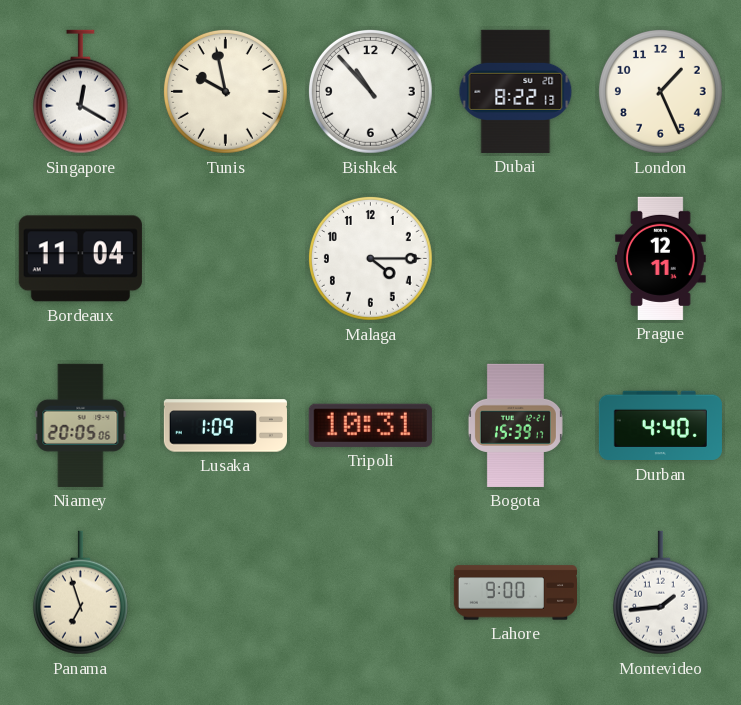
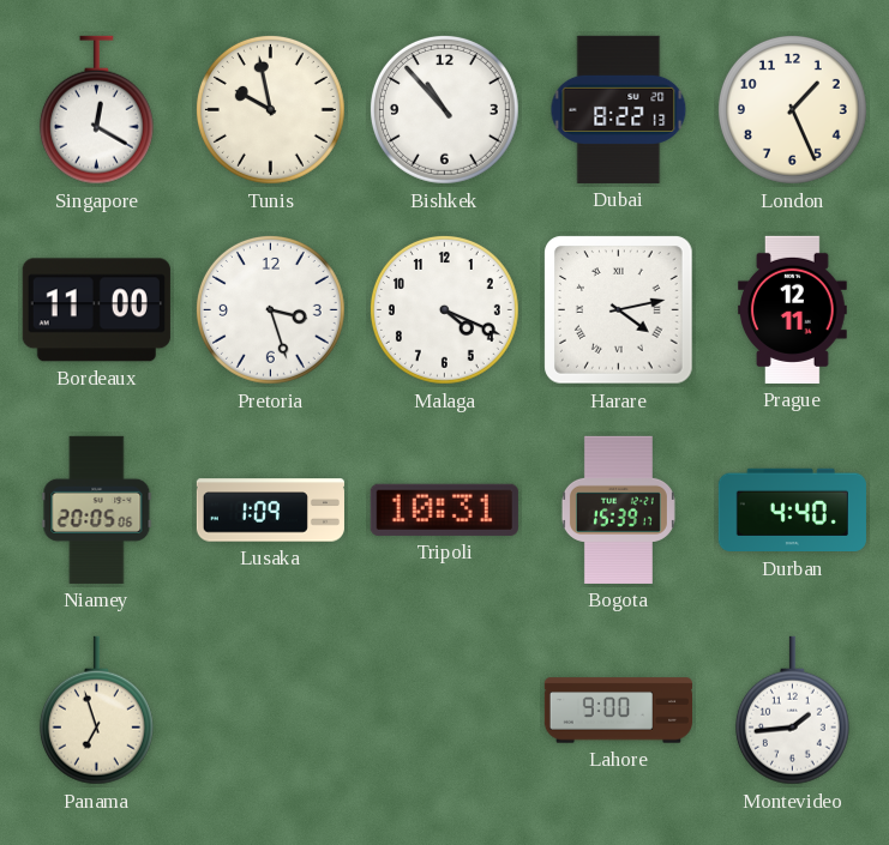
Bordeaux: 11:04 -> 11:00
Pretoria: none -> 3:27
Malaga: 4:15 -> 4:19
Harare: none -> 4:13
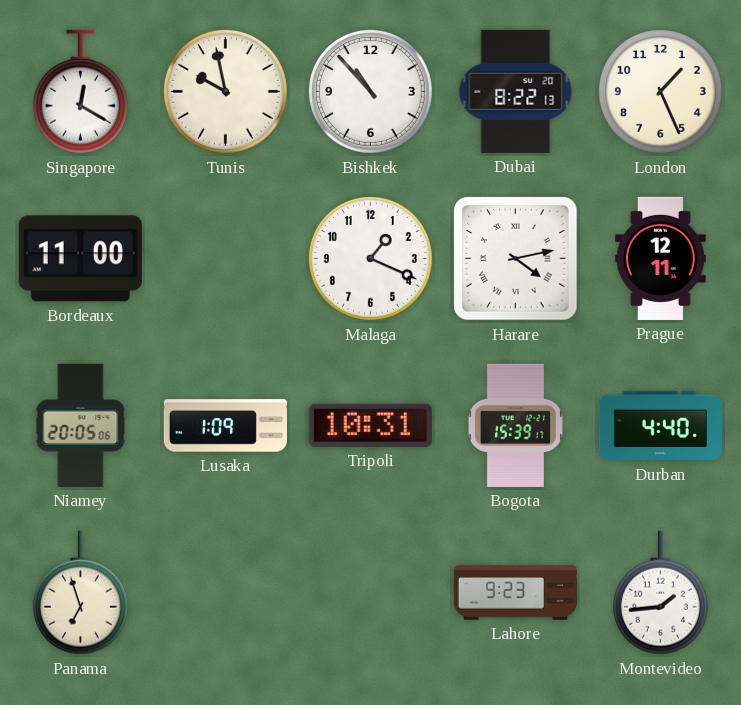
Pretoria: 3:27 -> none
Malaga: 4:19 -> 1:19
Lahore: 9:00 -> 9:23
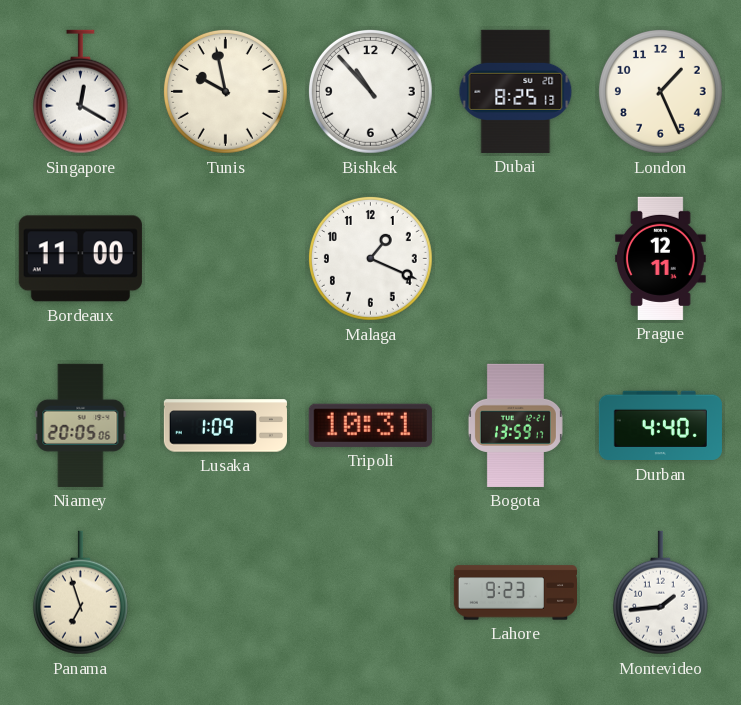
Dubai: 8:22 -> 8:25
Harare: 4:13 -> none
Bogota: 15:39 -> 13:59
